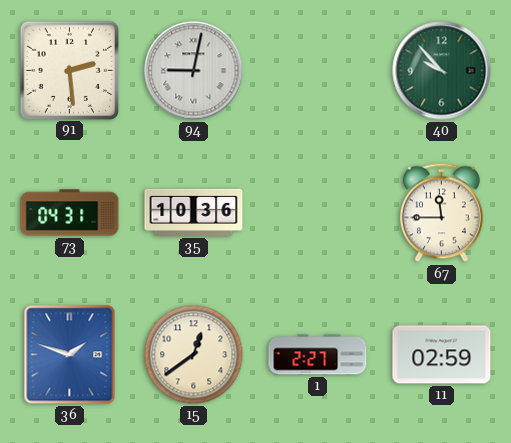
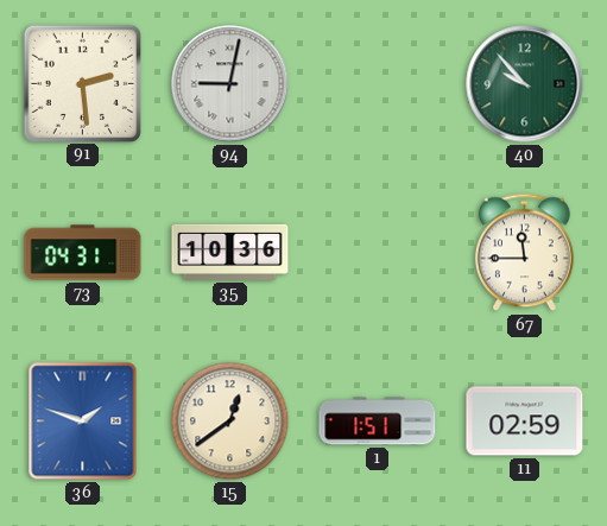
1: 2:27 -> 1:51
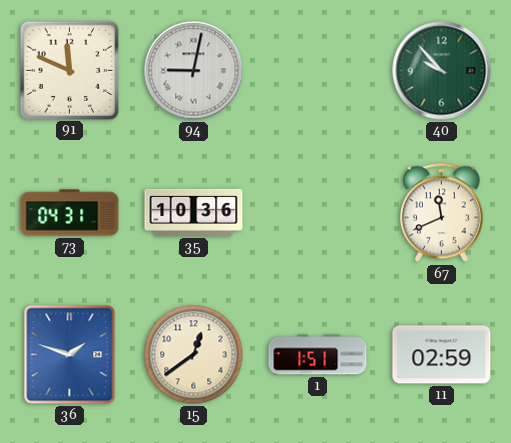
91: 2:29 -> 11:49
67: 11:45 -> 11:41
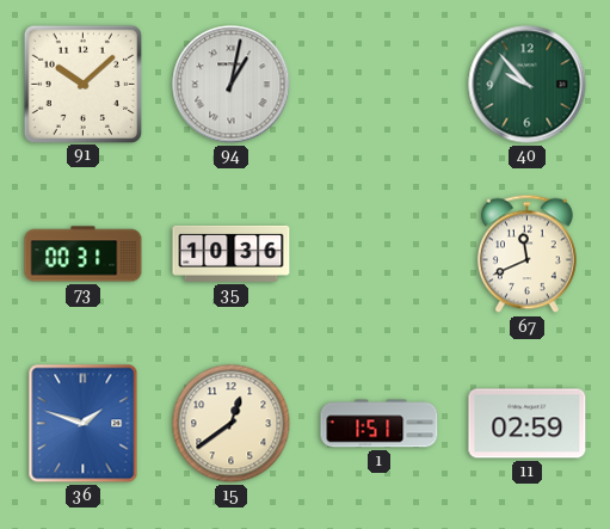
91: 11:49 -> 10:08
94: 9:02 -> 1:02
73: 04:31 -> 00:31
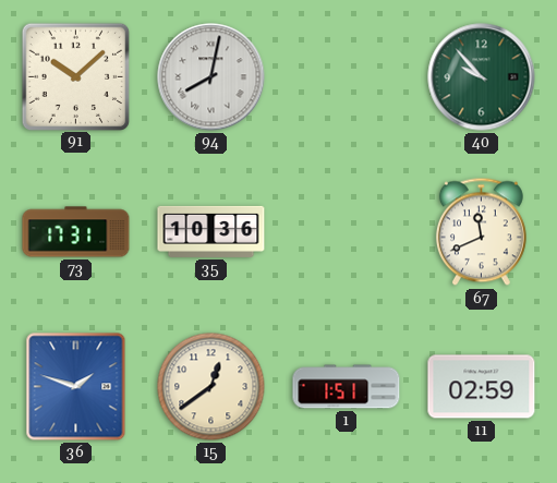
94: 1:02 -> 8:02
73: 00:31 -> 17:31
